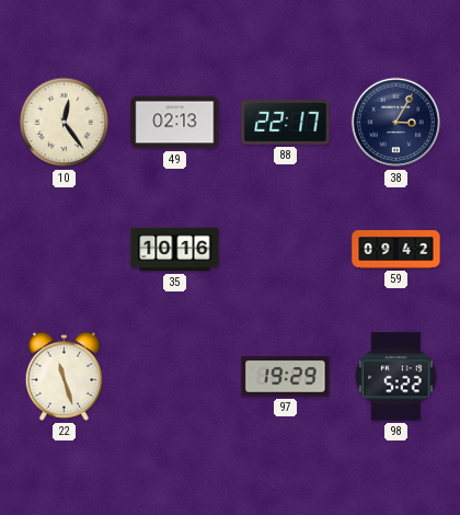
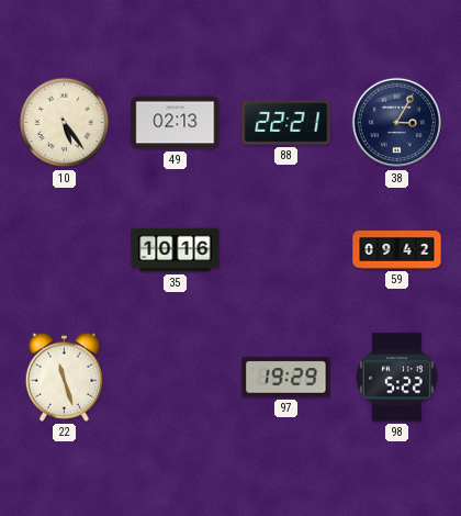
10: 12:24 -> 5:24
88: 22:17 -> 22:21
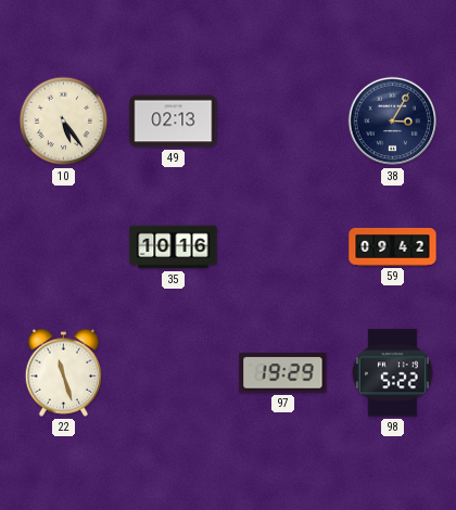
88: 22:21 -> none
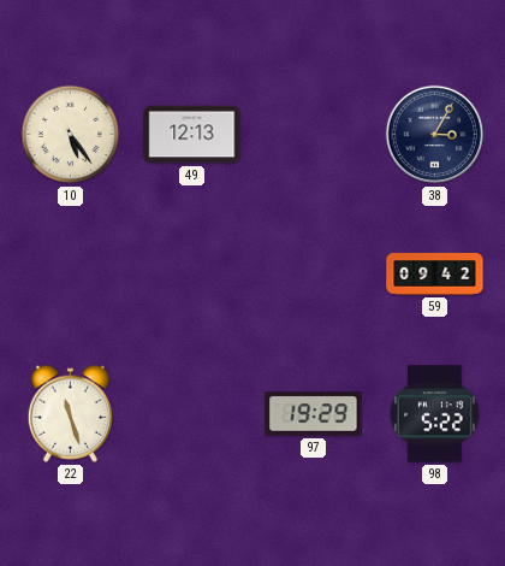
49: 02:13 -> 12:13
35: 10:16 -> none
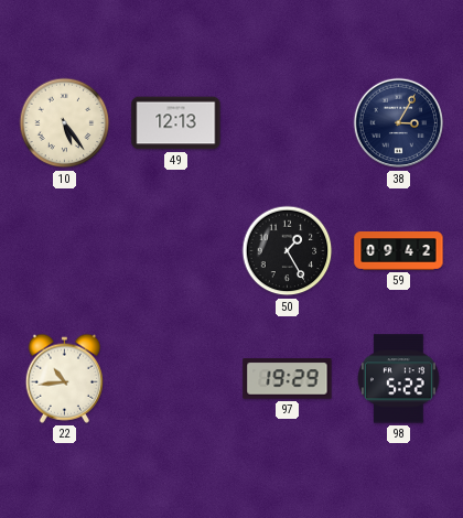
50: none -> 1:25
22: 11:27 -> 10:44
